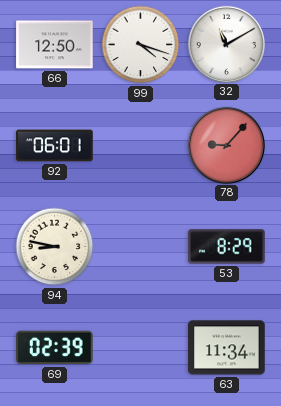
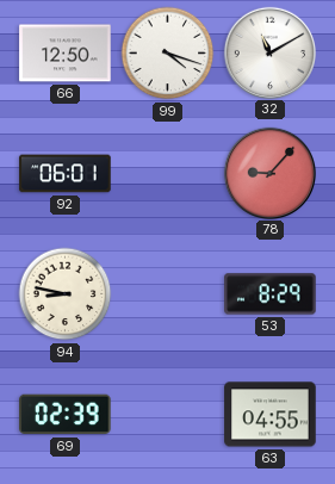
63: 11:34 -> 04:55
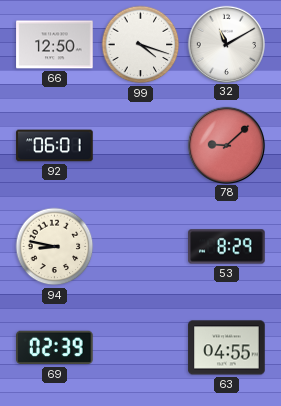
78: 9:07 -> 9:08
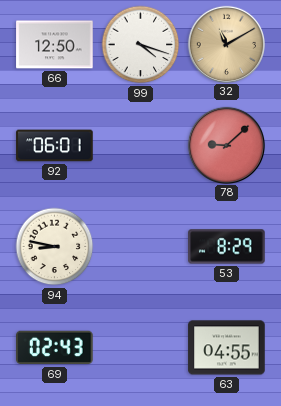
32 dial: white -> champagne
69: 02:39 -> 02:43
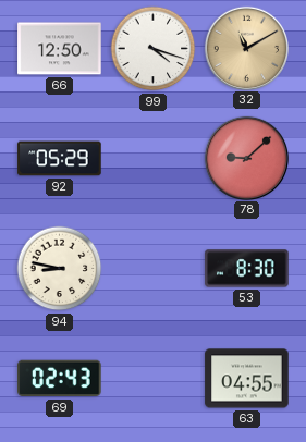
92: 06:01 -> 05:29
53: 8:29 -> 8:30
